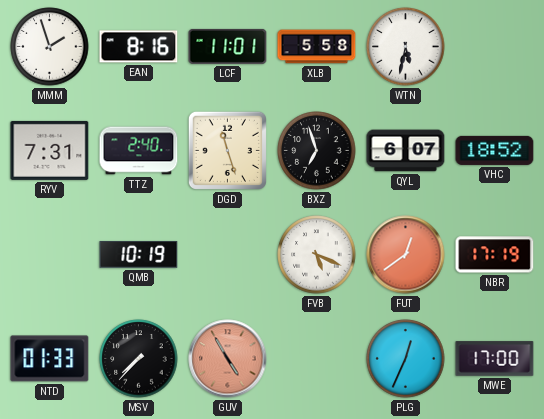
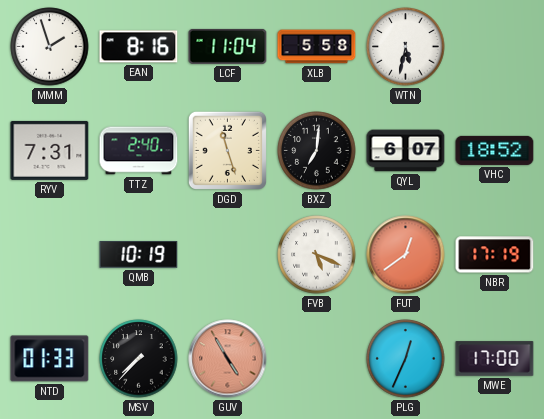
LCF: 11:01 -> 11:04
BXZ: 6:57 -> 7:01
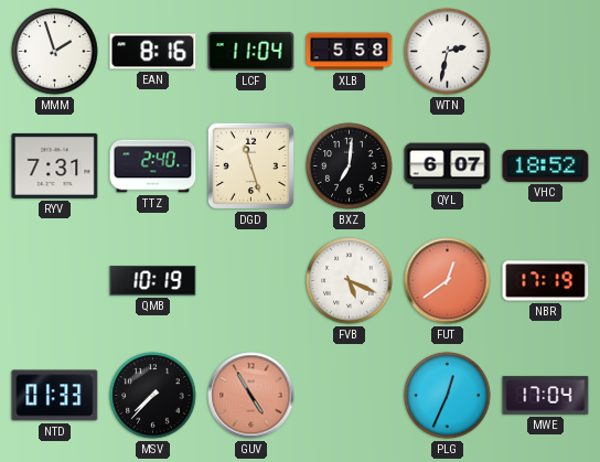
WTN: 5:32 -> 2:32
MWE: 17:00 -> 17:04
